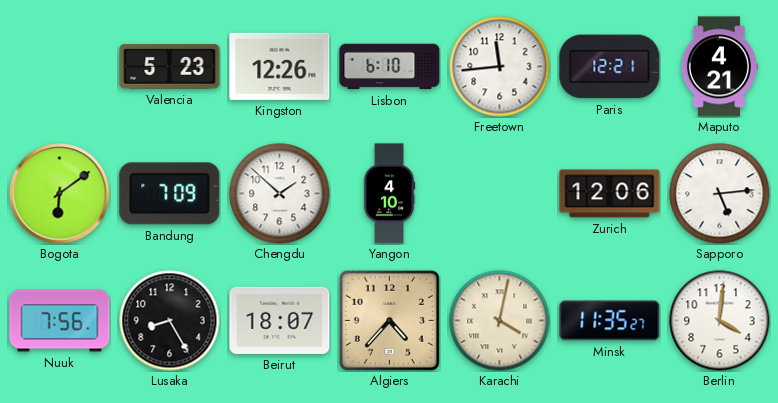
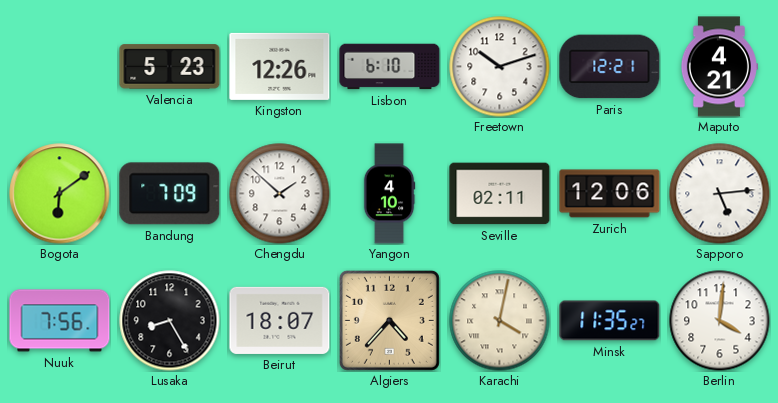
Freetown: 11:44 -> 10:12
Seville: none -> 02:11
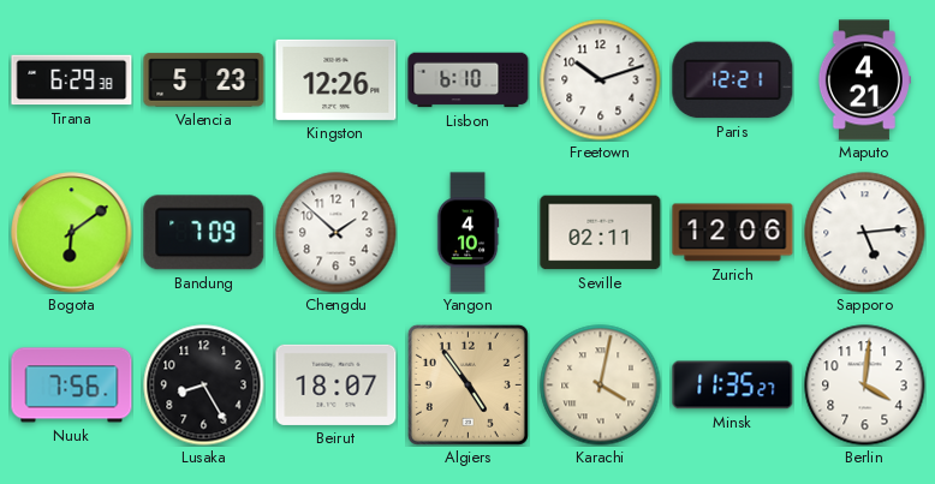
Tirana: none -> 6:29
Algiers: 4:37 -> 4:54
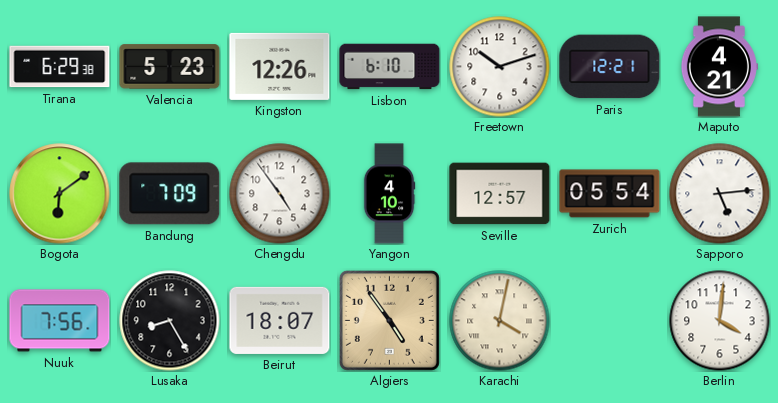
Chengdu: 1:52 -> 4:54
Seville: 02:11 -> 12:57
Zurich: 12:06 -> 05:54
Minsk: 11:35 -> none
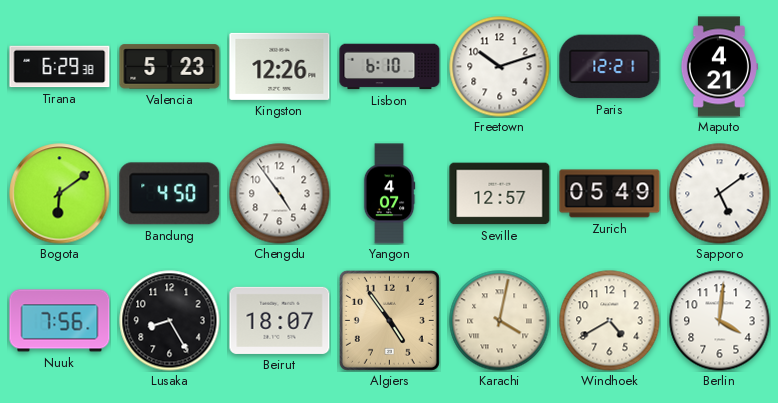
Bandung: 7:09 -> 4:50
Yangon: 4:10 -> 4:07
Zurich: 05:54 -> 05:49
Sapporo: 5:14 -> 5:09
Windhoek: none -> 4:40
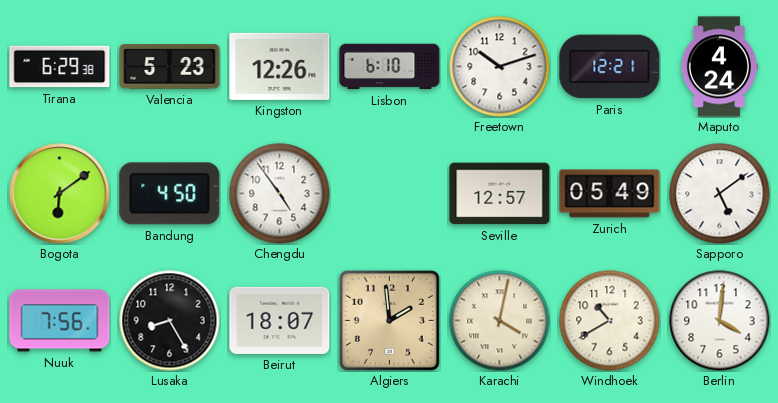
Maputo: 4:21 -> 4:24
Yangon: 4:07 -> none
Algiers: 4:54 -> 1:59
Windhoek: 4:40 -> 10:40
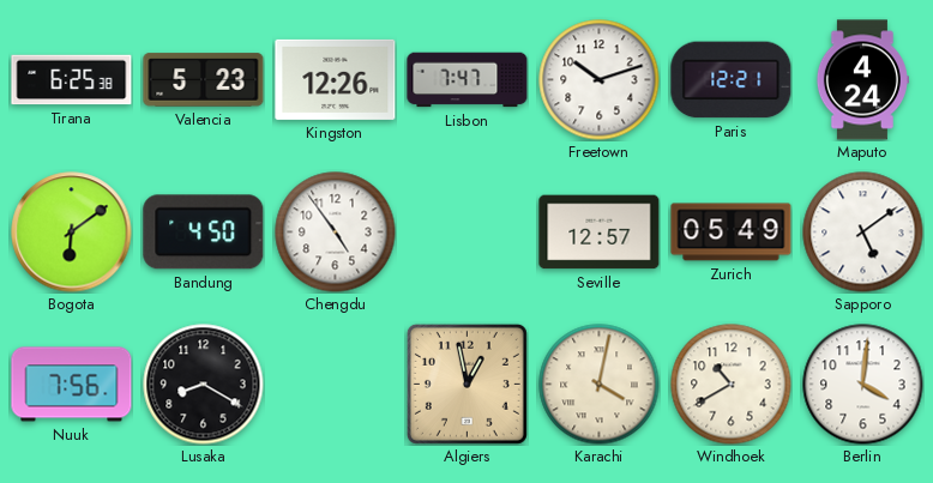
Tirana: 6:29 -> 6:25
Lisbon: 6:10 -> 7:47
Lusaka: 8:25 -> 8:20
Beirut: 18:07 -> none
Algiers: 1:59 -> 12:58
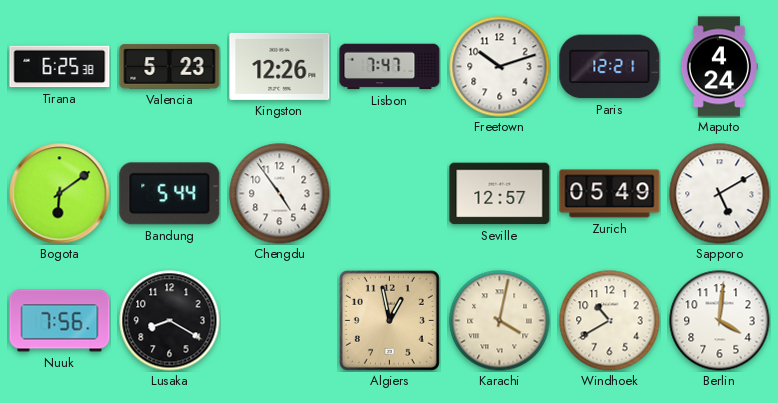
Bandung: 4:50 -> 5:44
Sapporo: 5:09 -> 5:10
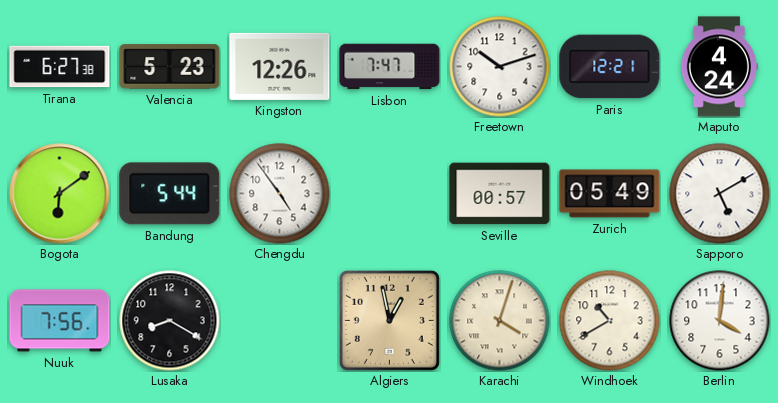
Tirana: 6:25 -> 6:27
Seville: 12:57 -> 00:57
Karachi: 4:02 -> 4:03
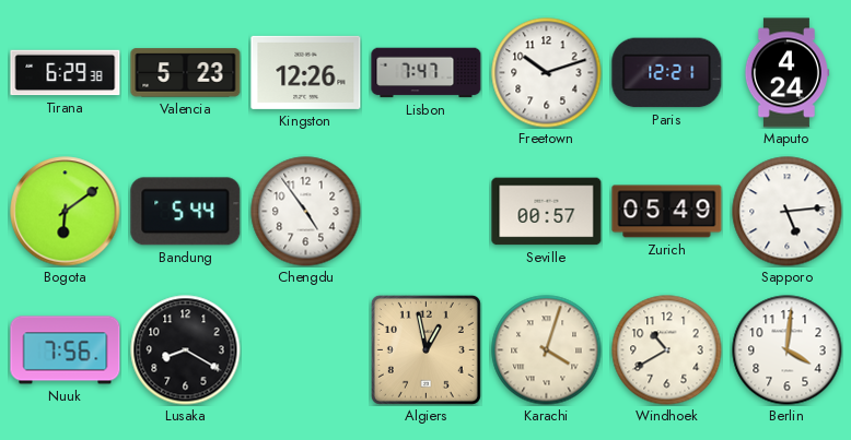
Tirana: 6:27 -> 6:29
Sapporo: 5:10 -> 5:14
